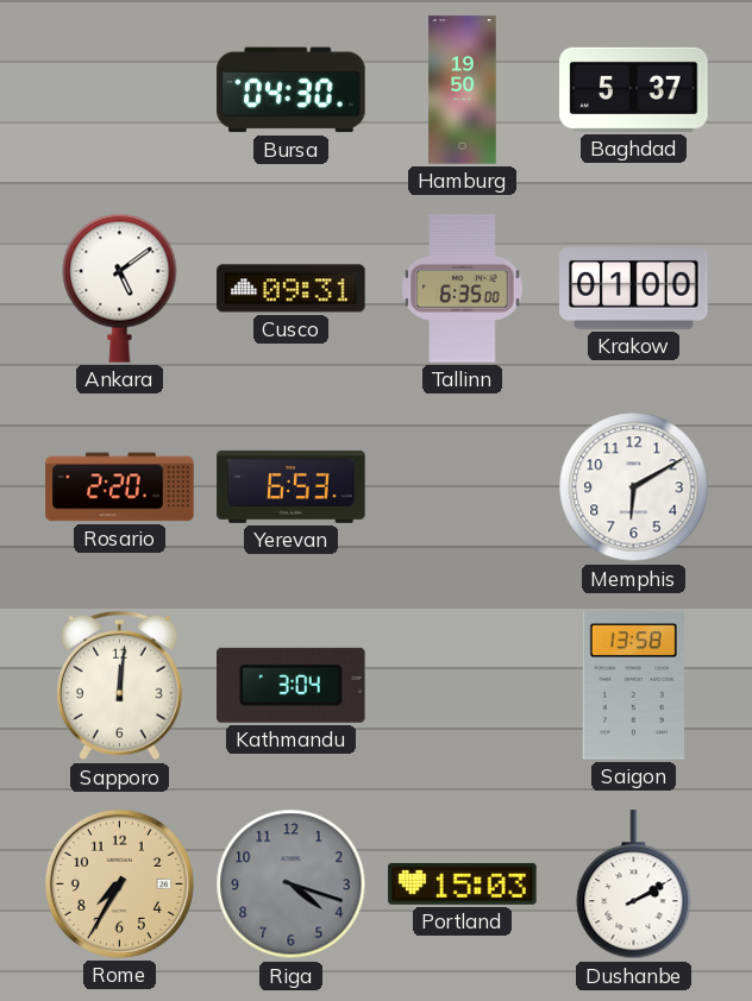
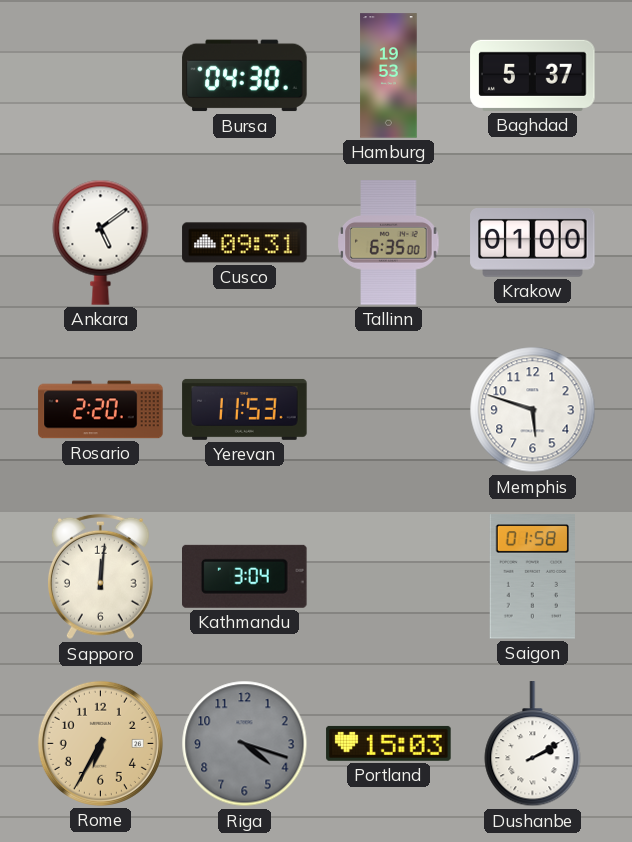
Hamburg: 19:50 -> 19:53
Yerevan: 6:53 -> 11:53
Memphis: 6:10 -> 5:48
Saigon: 13:58 -> 01:58
Rome: 7:35 -> 6:35
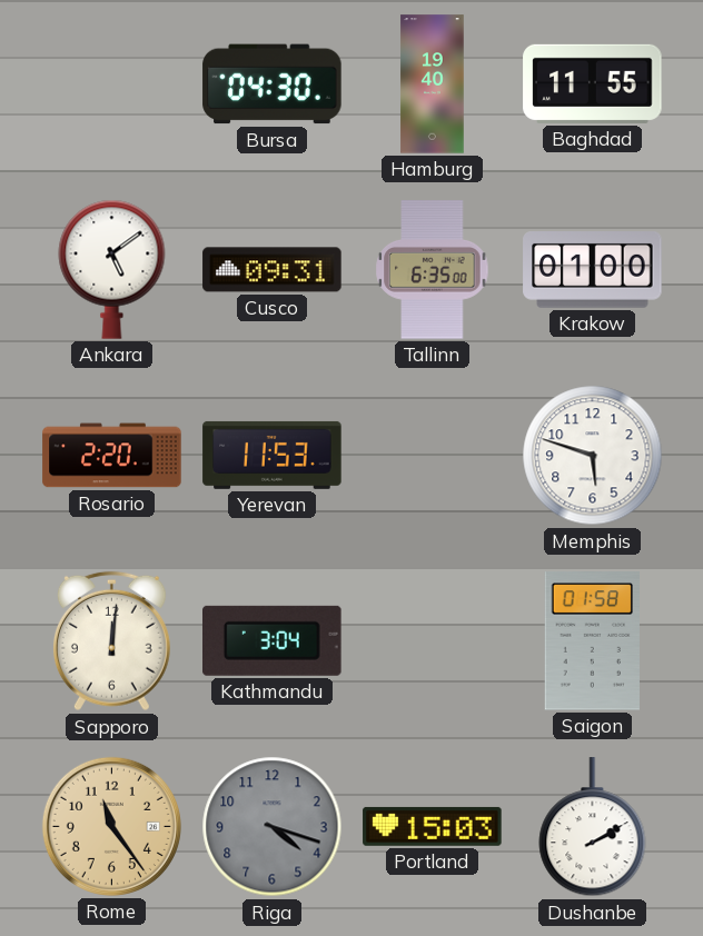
Hamburg: 19:53 -> 19:40
Baghdad: 5:37 -> 11:55
Rome: 6:35 -> 11:24
